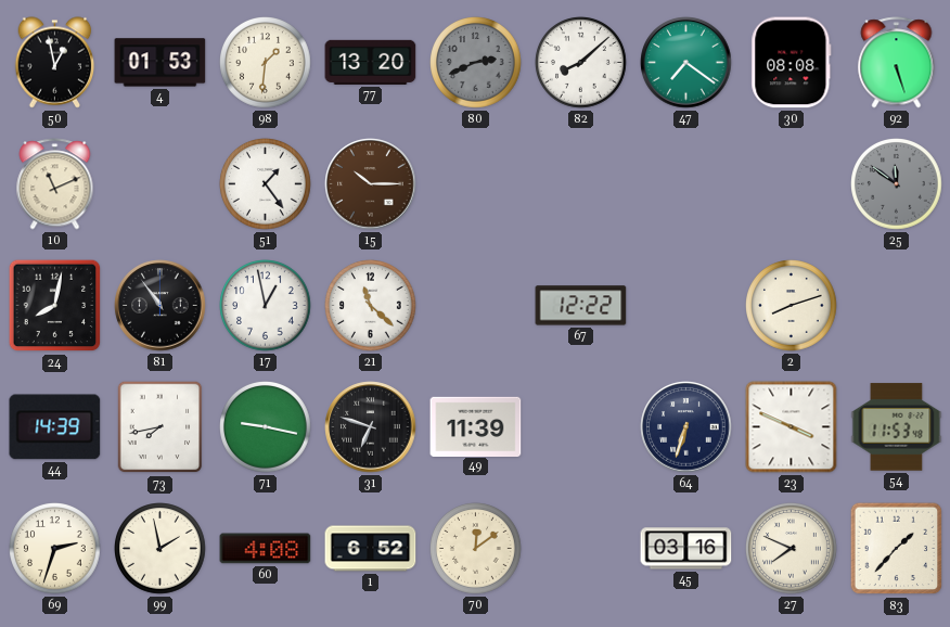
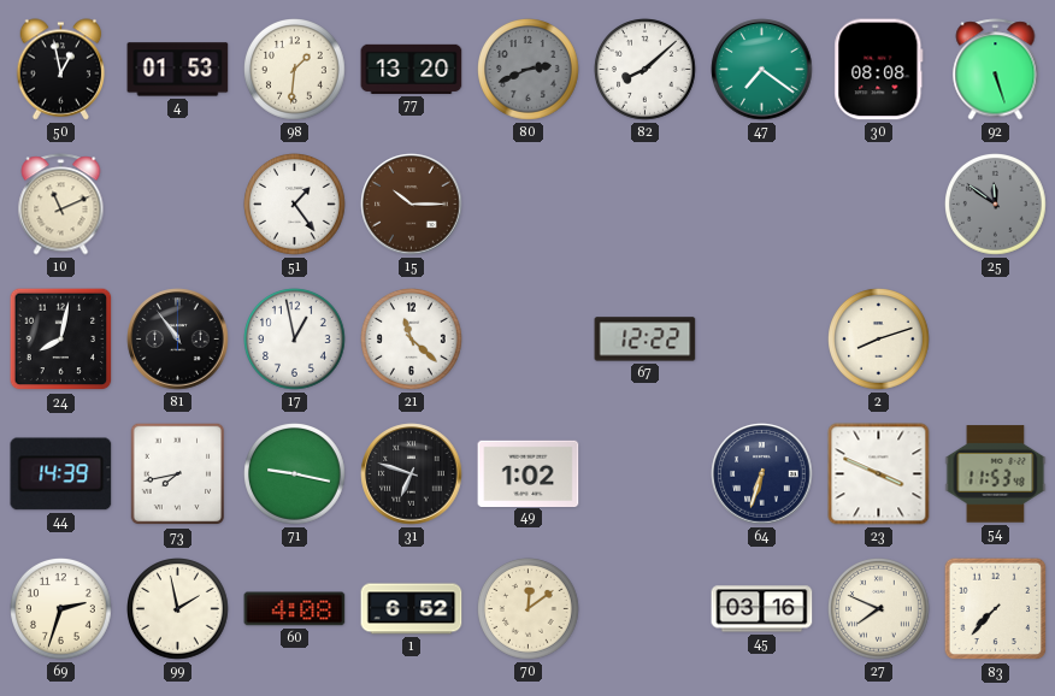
49: 11:39 -> 1:02
83: 1:37 -> 7:37
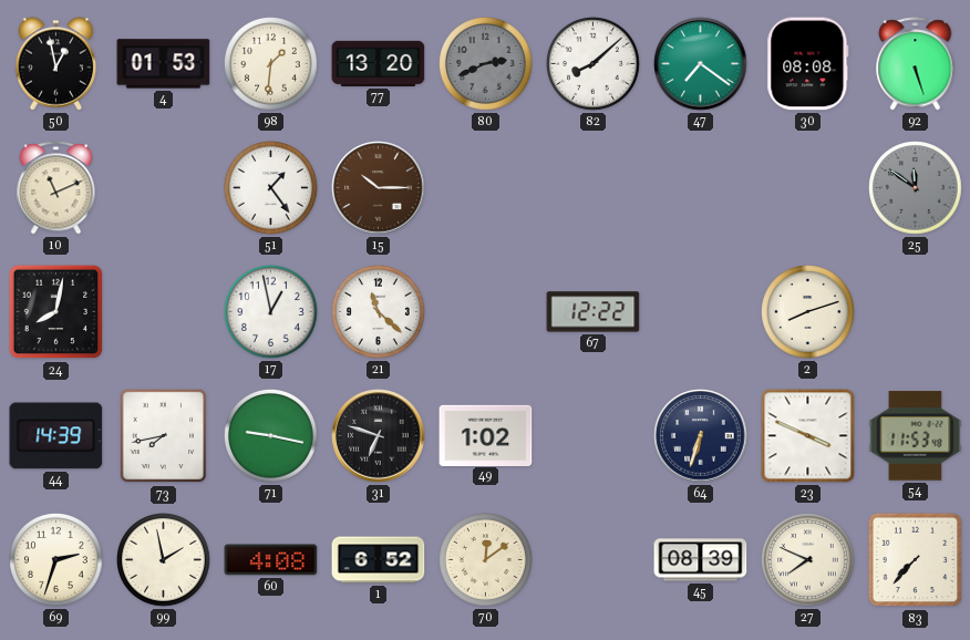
81: 10:54 -> none
45: 03:16 -> 08:39
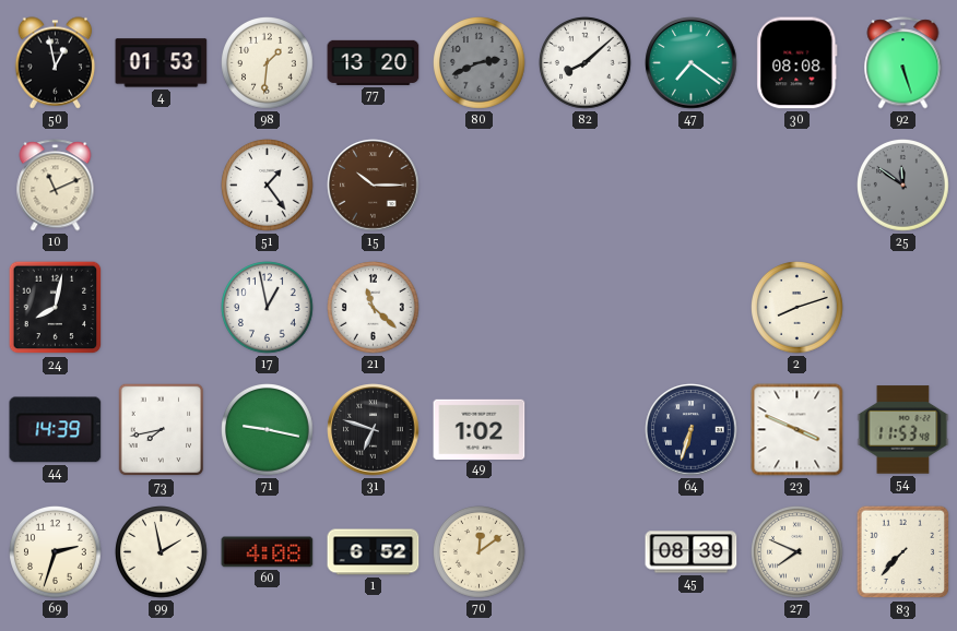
67: 12:22 -> none
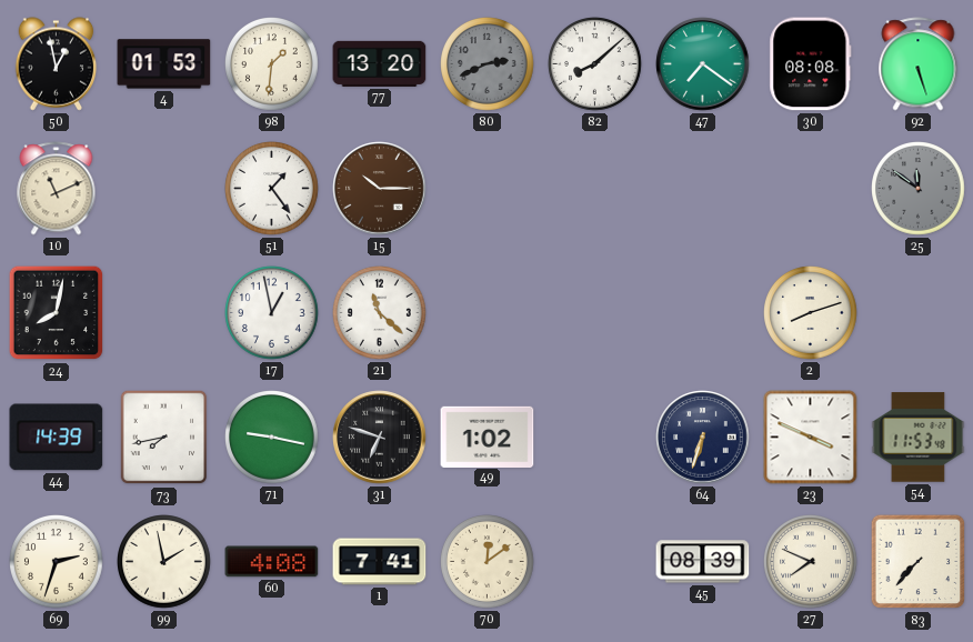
1: 6:52 -> 7:41
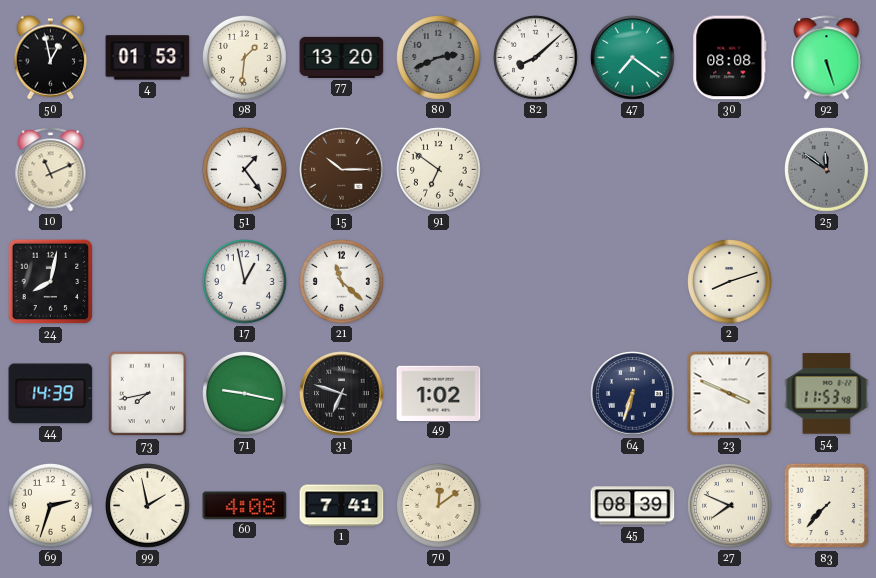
91: none -> 6:51
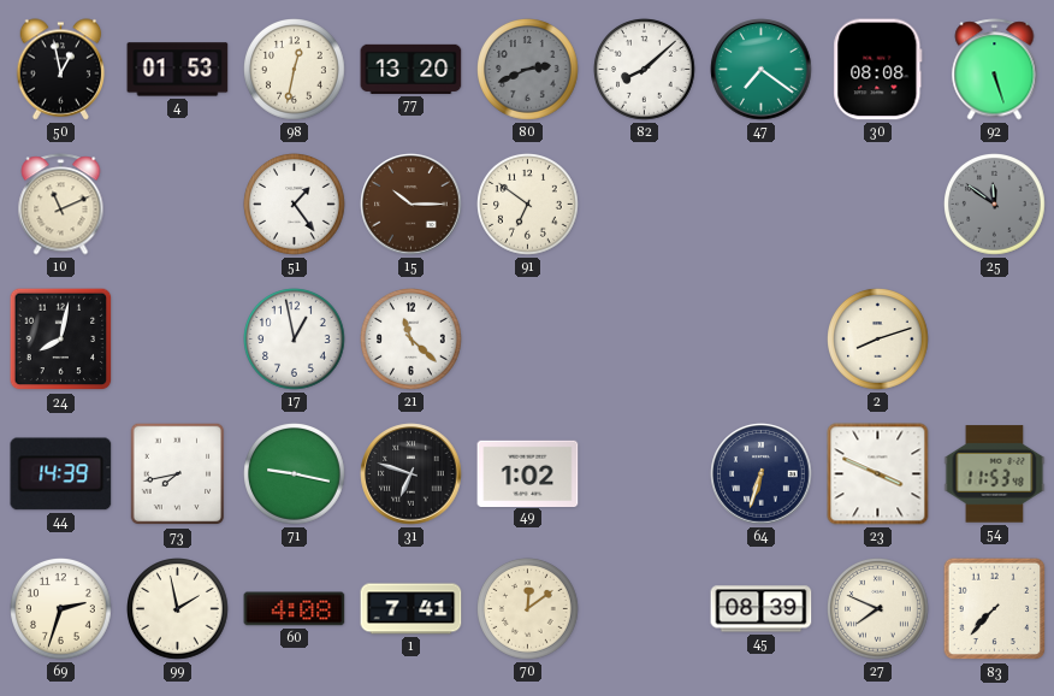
98: 1:31 -> 12:32
